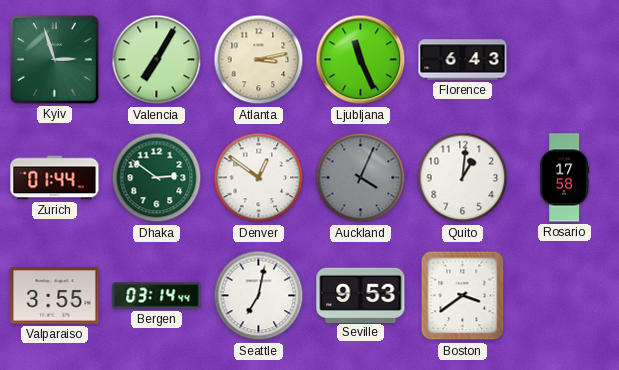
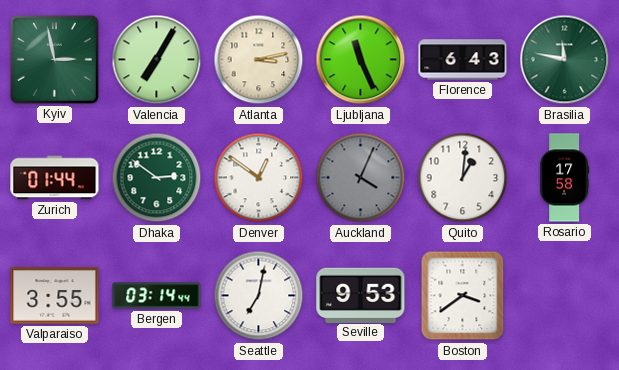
Kyiv: 2:57 -> 2:58
Brasilia: none -> 11:47
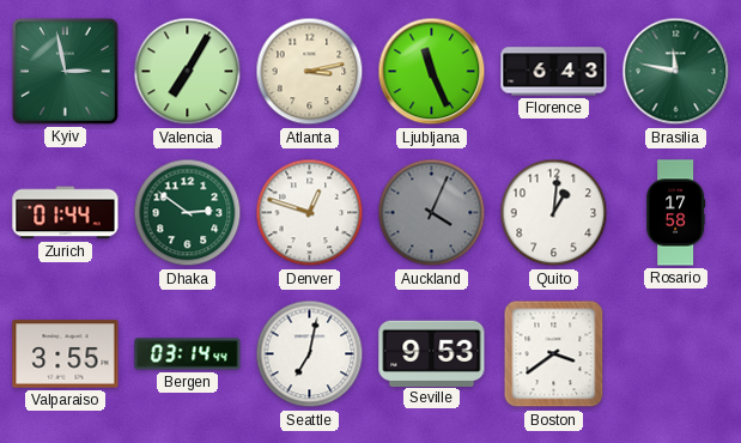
Denver: 12:51 -> 12:48
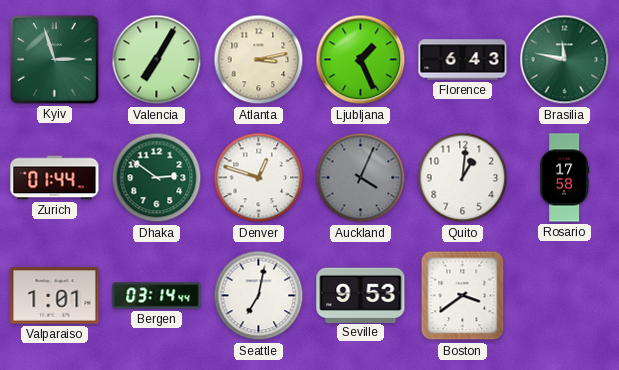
Kyiv: 2:58 -> 2:57
Ljubljana: 11:26 -> 1:26
Valparaiso: 3:55 -> 1:01
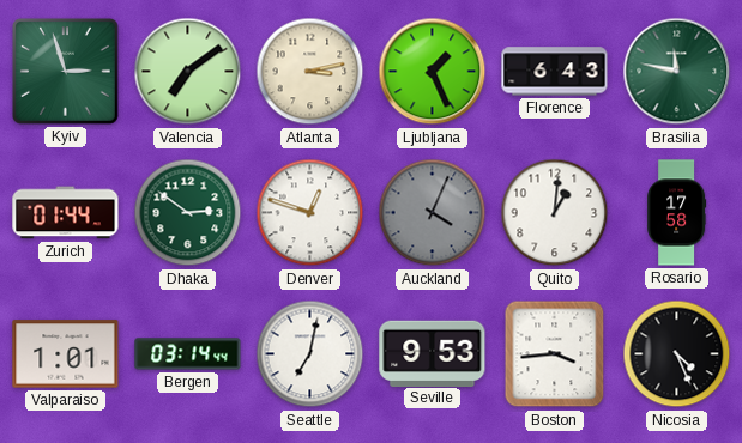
Valencia: 7:05 -> 7:09
Boston: 3:39 -> 3:44
Nicosia: none -> 4:26
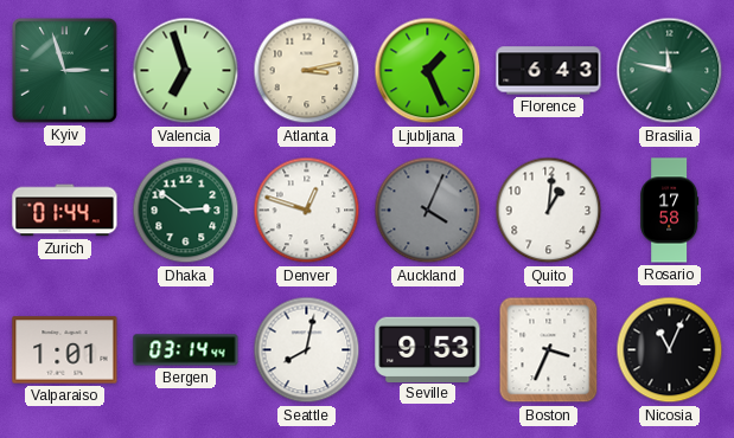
Valencia: 7:09 -> 6:57
Seattle: 7:02 -> 8:02
Boston: 3:44 -> 3:34
Nicosia: 4:26 -> 11:04
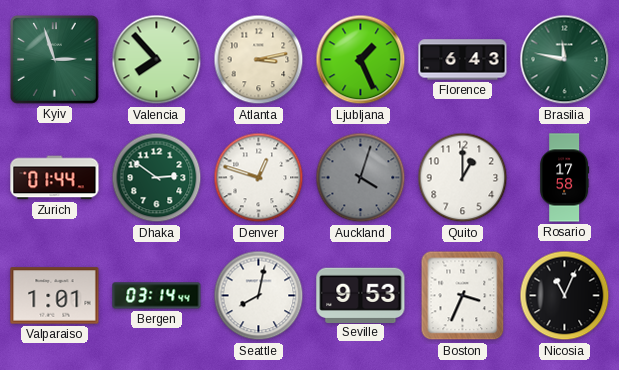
Valencia: 6:57 -> 7:53
Auckland: 4:04 -> 4:03
Quito: 1:01 -> 1:00
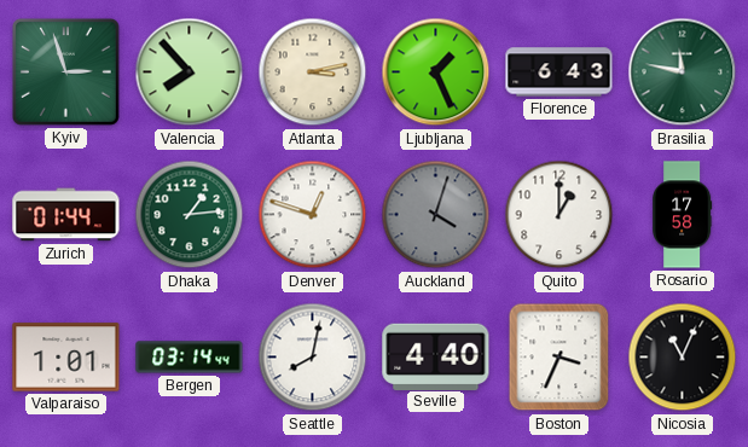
Dhaka: 2:51 -> 1:14
Seville: 9:53 -> 4:40
